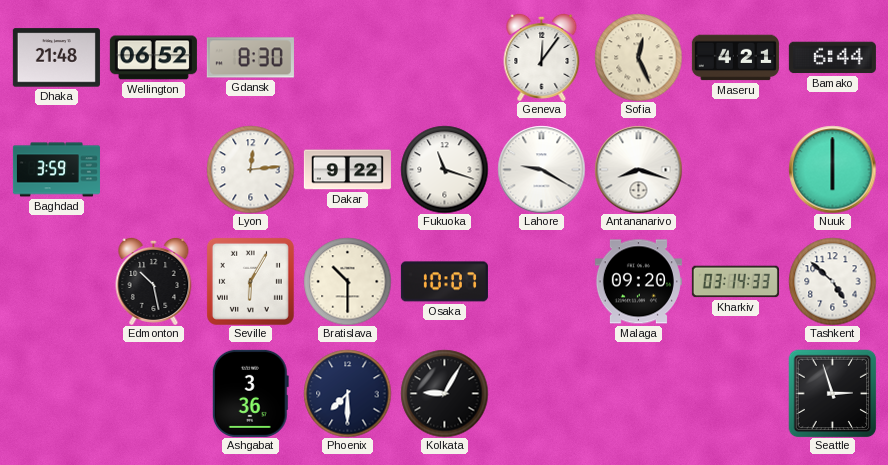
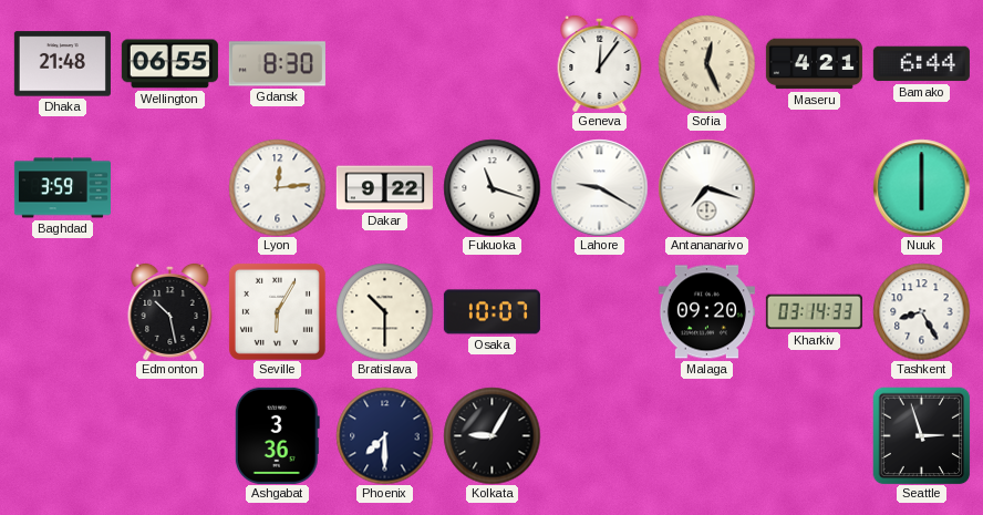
Wellington: 06:52 -> 06:55
Antananarivo: 8:18 -> 7:18
Tashkent: 4:52 -> 8:25
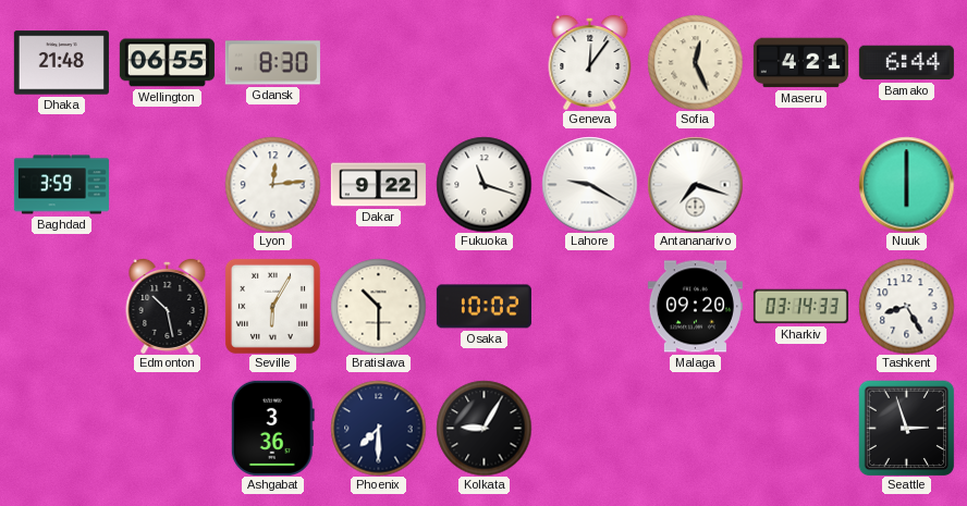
Osaka: 10:07 -> 10:02
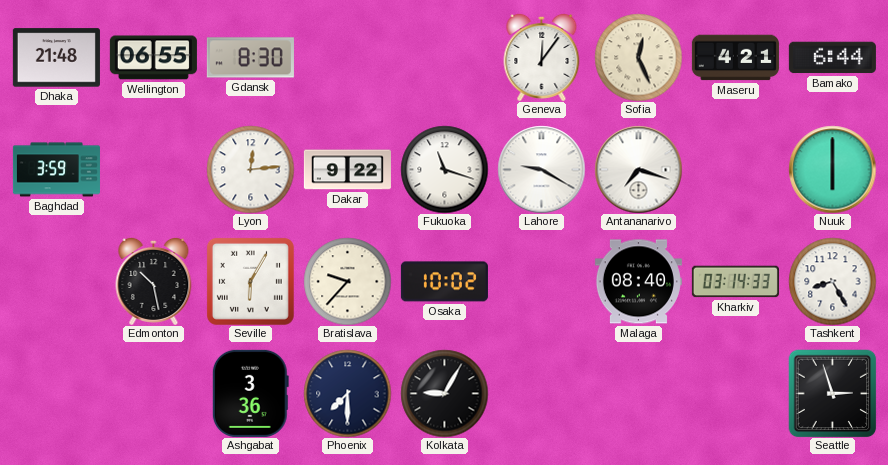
Bratislava: 10:30 -> 9:37
Malaga: 09:20 -> 08:40
